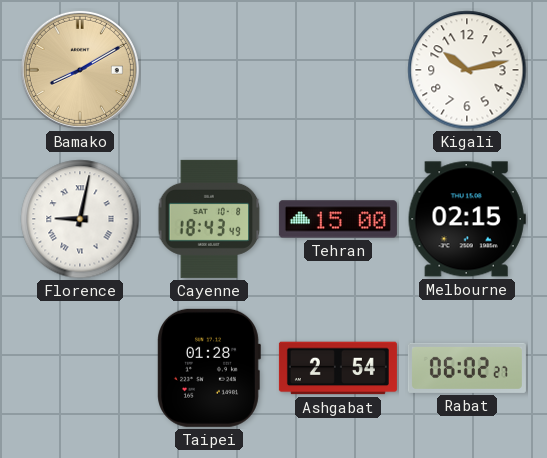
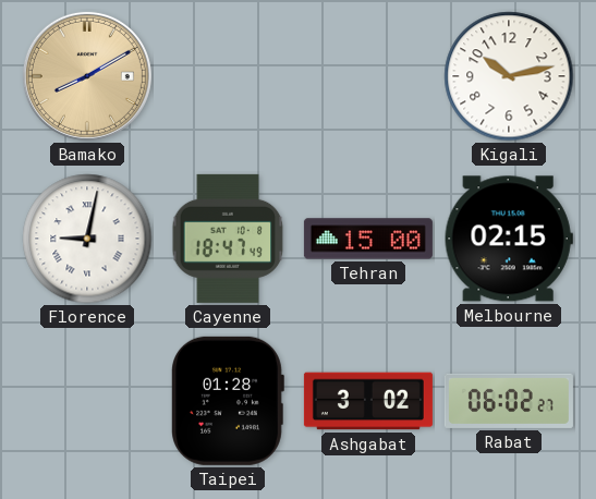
Cayenne: 18:43 -> 18:47
Ashgabat: 2:54 -> 3:02
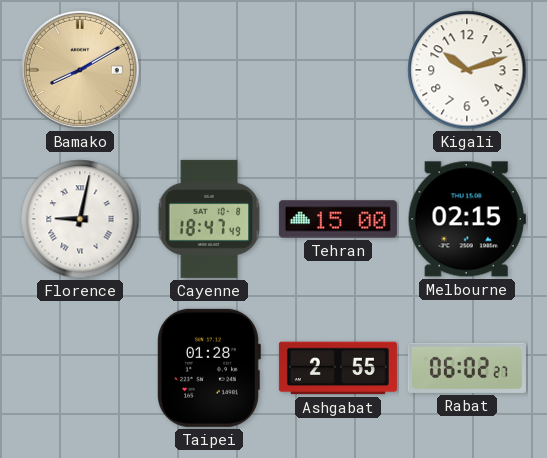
Kigali: 10:13 -> 10:12
Ashgabat: 3:02 -> 2:55
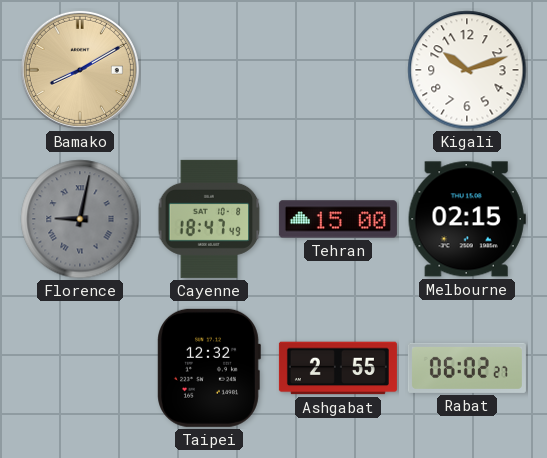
Florence dial: white -> grey
Taipei: 01:28 -> 12:32
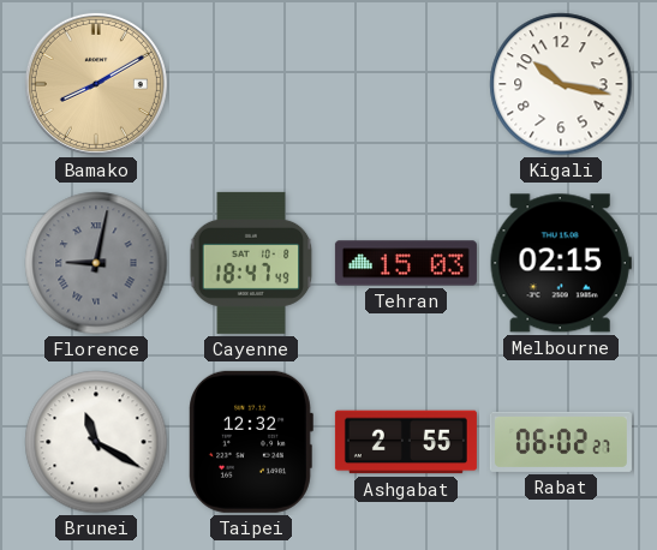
Kigali: 10:12 -> 10:17
Tehran: 15:00 -> 15:03
Brunei: none -> 11:20
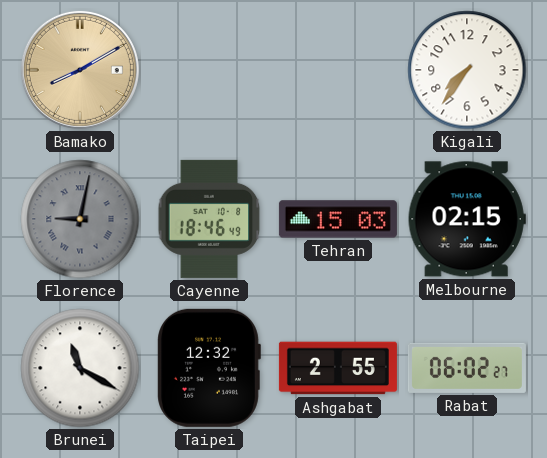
Kigali: 10:17 -> 7:36
Cayenne: 18:47 -> 18:46
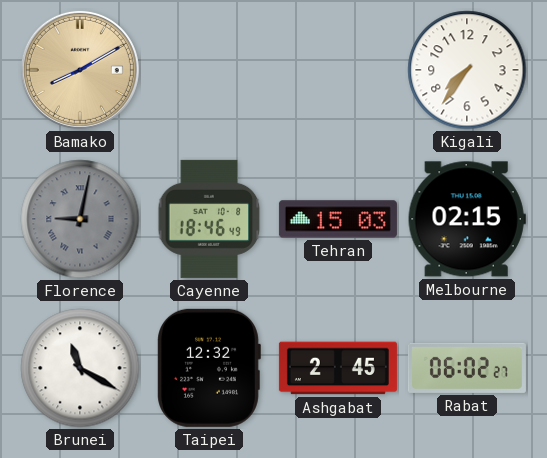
Ashgabat: 2:55 -> 2:45
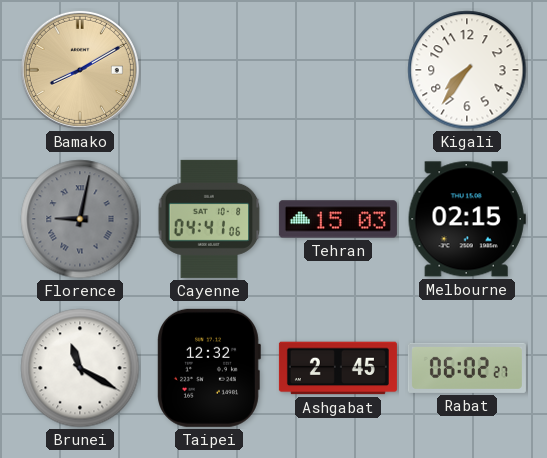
Cayenne: 18:46 -> 04:41
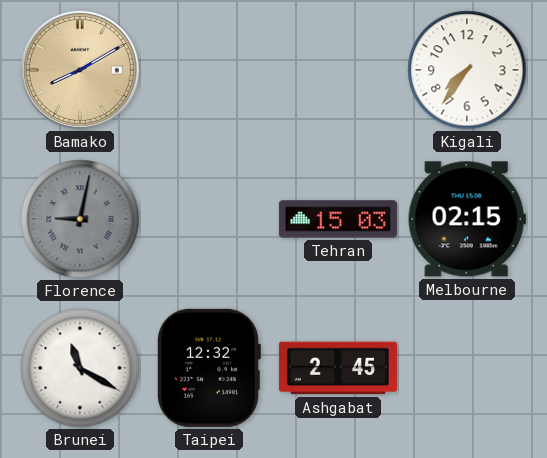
Cayenne: 04:41 -> none
Rabat: 06:02 -> none
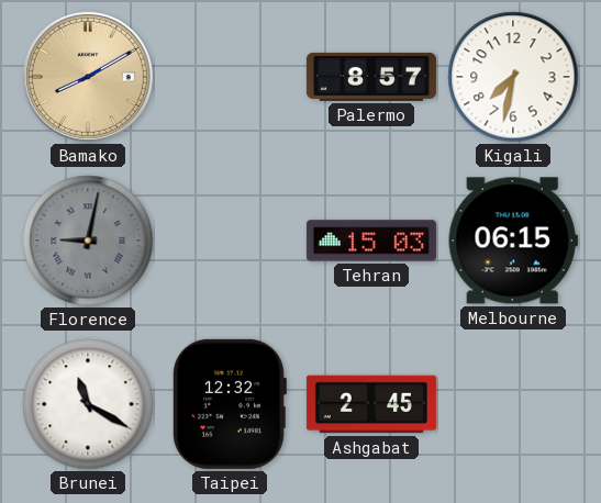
Palermo: none -> 8:57
Kigali: 7:36 -> 7:32
Melbourne: 02:15 -> 06:15
